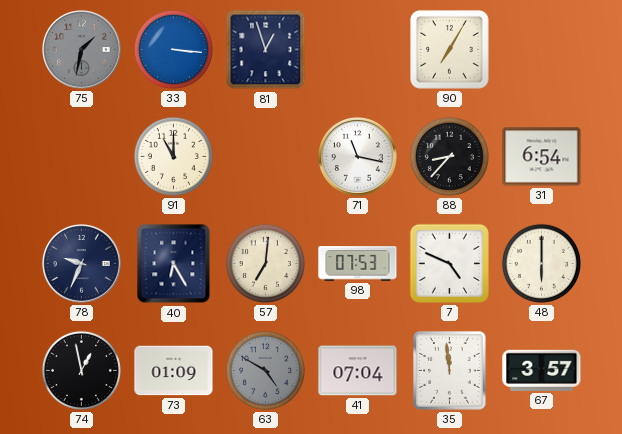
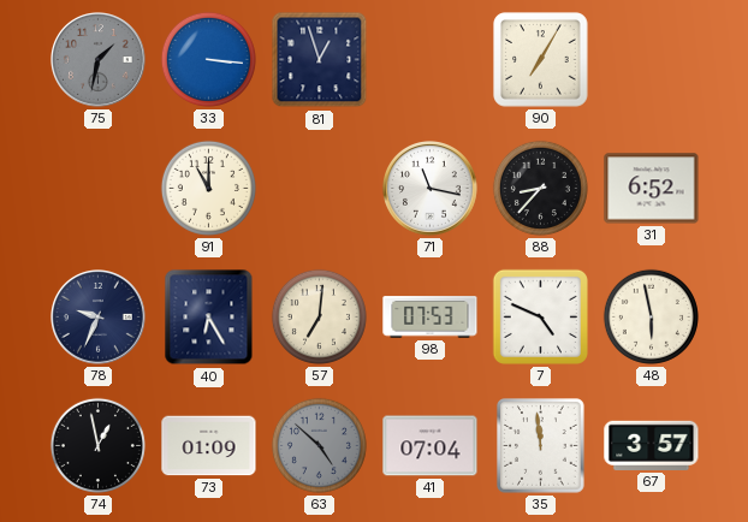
31: 6:54 -> 6:52
48: 6:00 -> 5:58
63: 4:50 -> 4:52
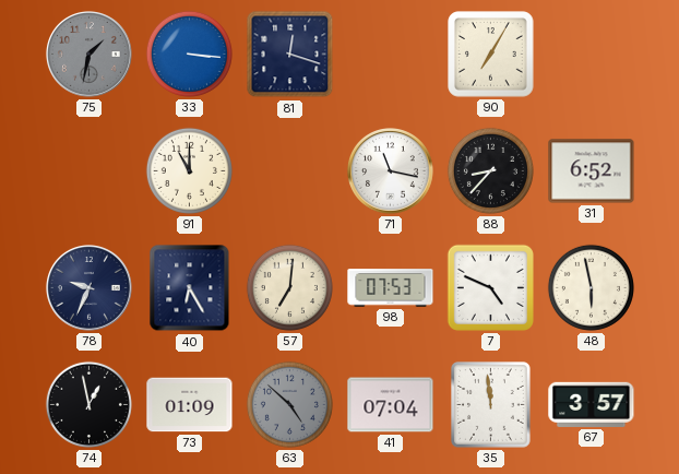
81: 12:57 -> 12:18
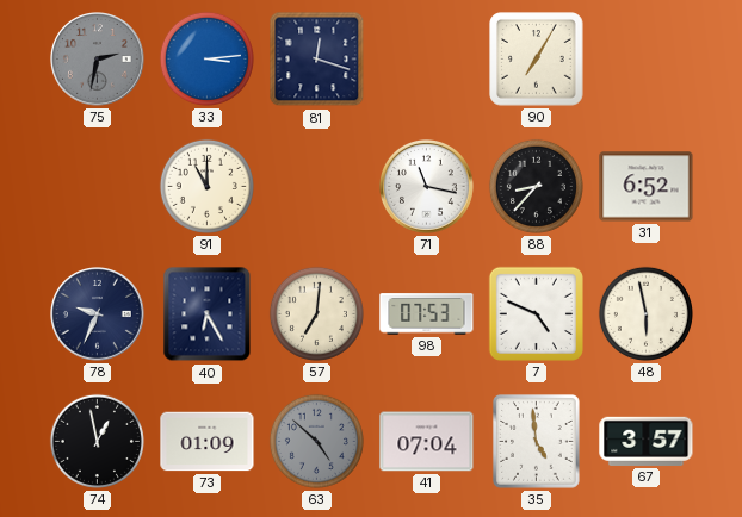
75: 1:32 -> 2:32
33: 3:16 -> 3:14
35: 11:59 -> 4:59
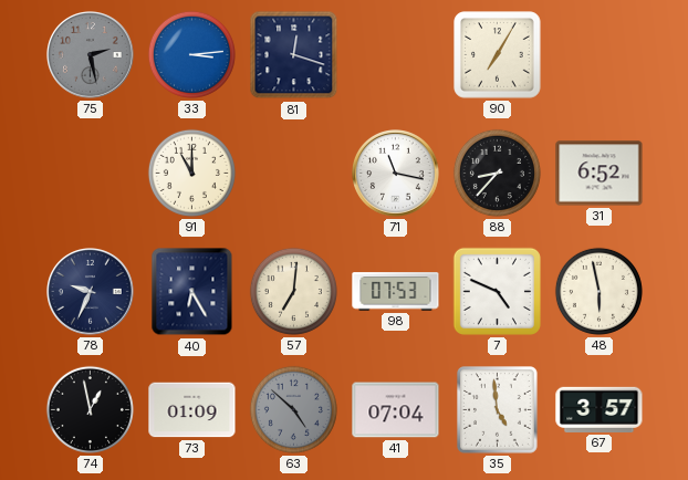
75: 2:32 -> 2:28
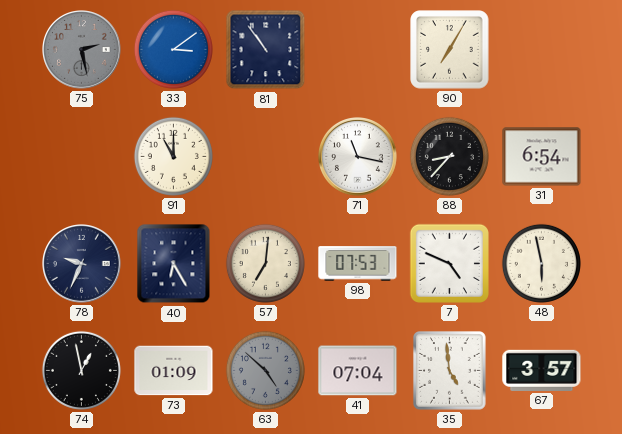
33: 3:14 -> 3:09
81: 12:18 -> 10:54
31: 6:52 -> 6:54
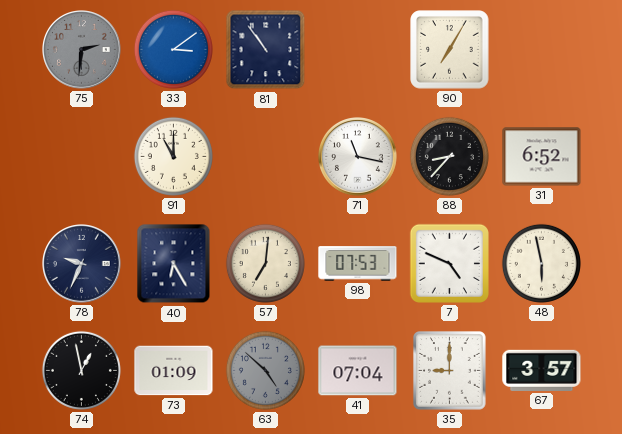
75: 2:28 -> 2:31
31: 6:54 -> 6:52
35: 4:59 -> 9:00
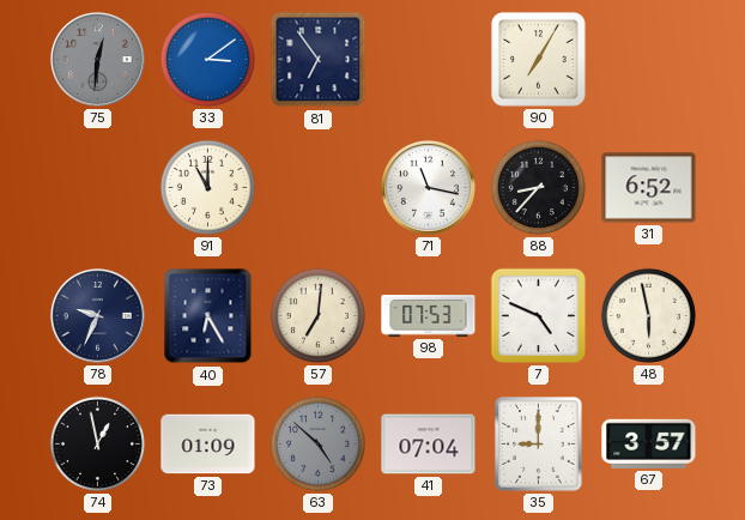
75: 2:31 -> 12:31
81: 10:54 -> 6:54
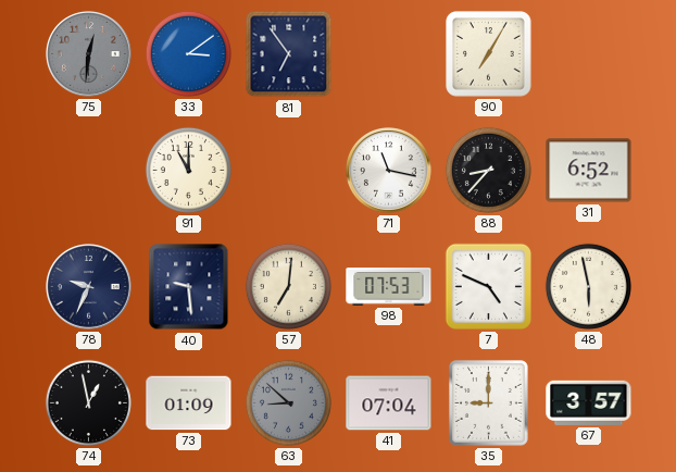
40: 6:25 -> 9:29
63: 4:52 -> 8:52
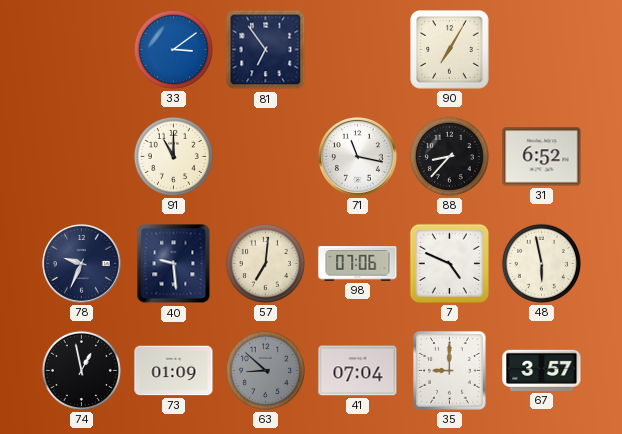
75: 12:31 -> none
98: 07:53 -> 07:06
